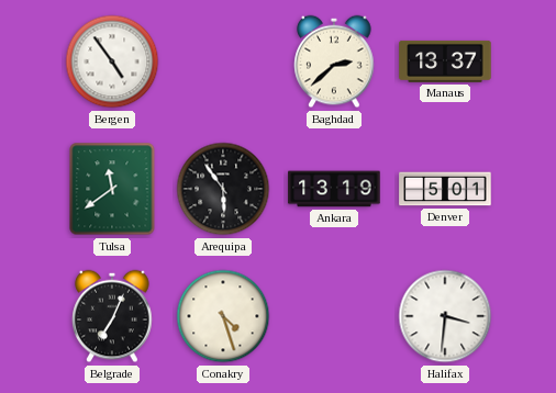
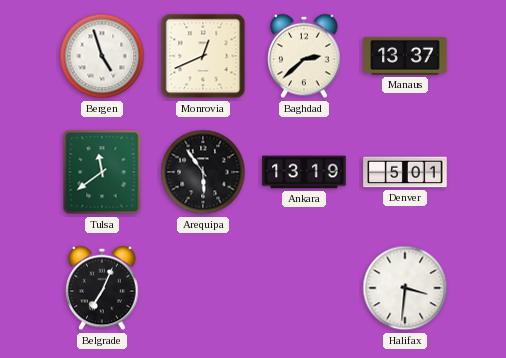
Bergen: 4:54 -> 4:57
Monrovia: none -> 12:41
Conakry: 4:27 -> none
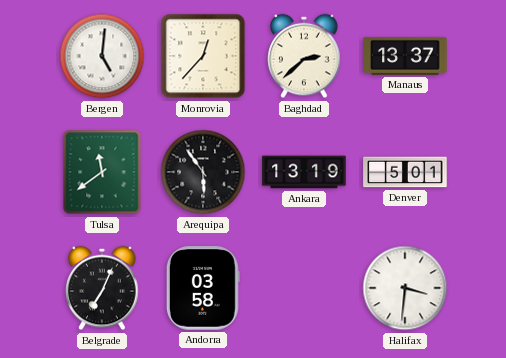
Bergen: 4:57 -> 5:01
Monrovia: 12:41 -> 12:37
Andorra: none -> 03:58
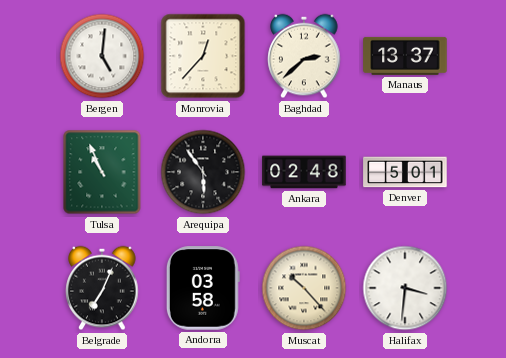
Tulsa: 11:39 -> 10:56
Ankara: 13:19 -> 02:48
Muscat: none -> 10:23
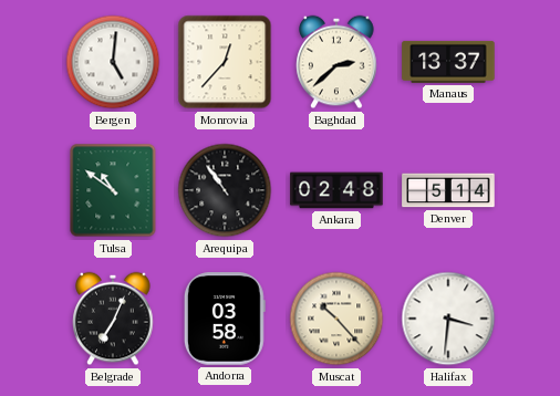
Tulsa: 10:56 -> 10:51
Arequipa: 5:54 -> 10:54
Denver: 5:01 -> 5:14
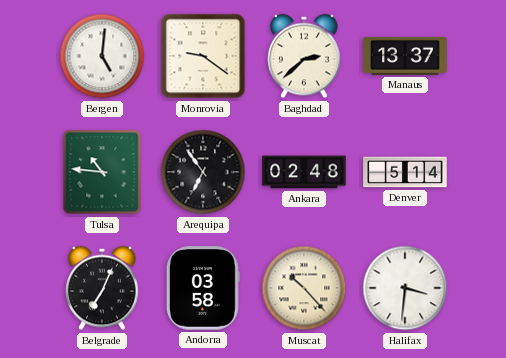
Monrovia: 12:37 -> 9:21
Tulsa: 10:51 -> 10:46
Arequipa: 10:54 -> 6:54
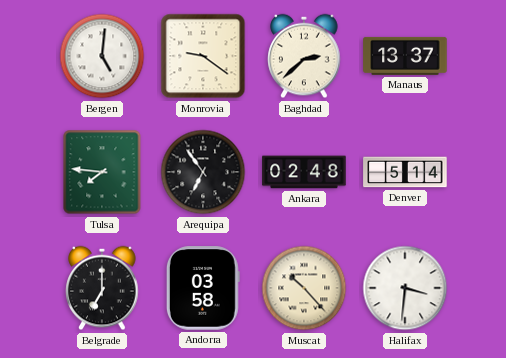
Tulsa: 10:46 -> 7:46
Belgrade: 7:04 -> 7:00
